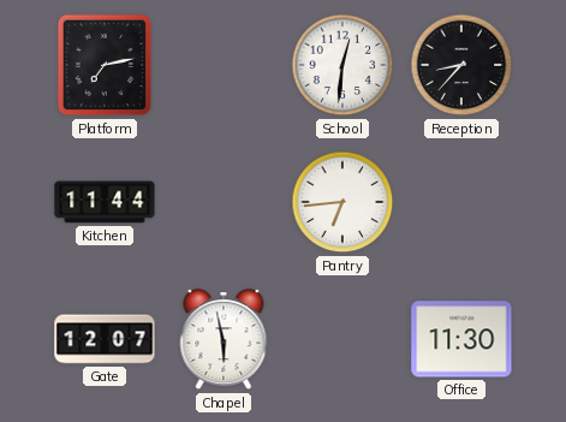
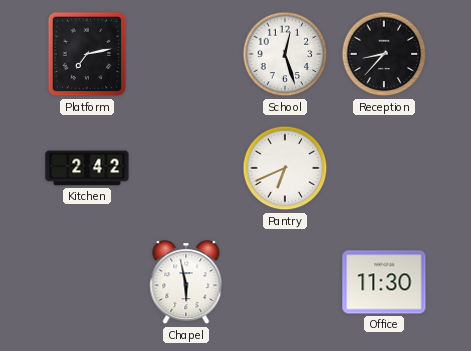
School: 12:31 -> 12:27
Kitchen: 11:44 -> 2:42
Pantry: 6:44 -> 6:41
Gate: 12:07 -> none
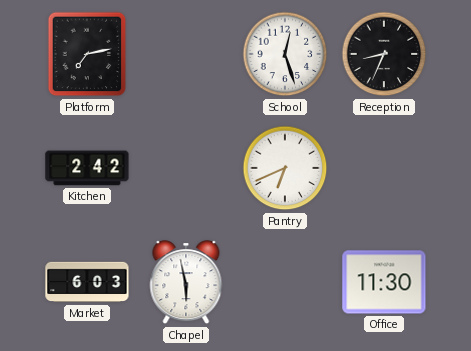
Reception: 8:37 -> 8:34
Market: none -> 6:03
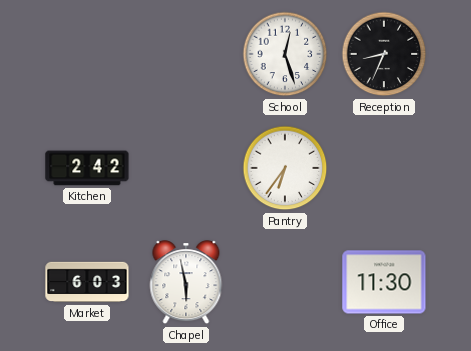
Platform: 7:13 -> none
Pantry: 6:41 -> 6:36
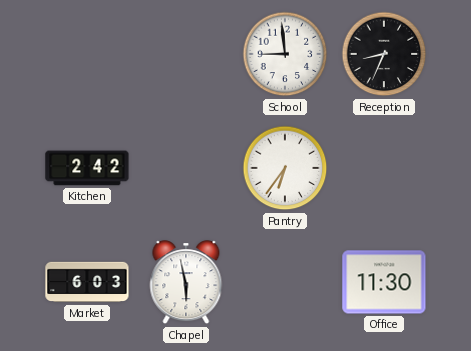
School: 12:27 -> 8:59
